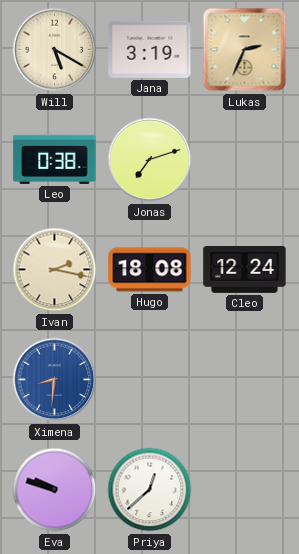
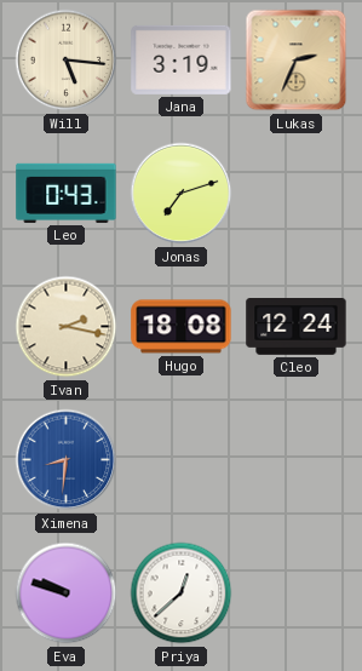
Will: 5:20 -> 5:16
Leo: 0:38 -> 0:43
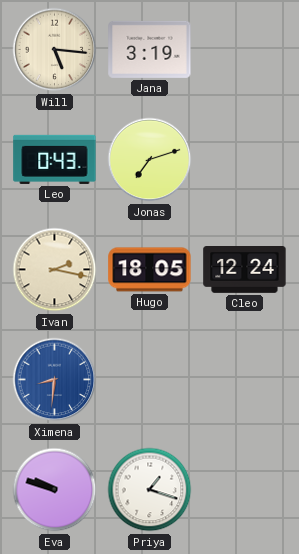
Lukas: 2:34 -> none
Hugo: 18:08 -> 18:05
Priya: 12:38 -> 1:18
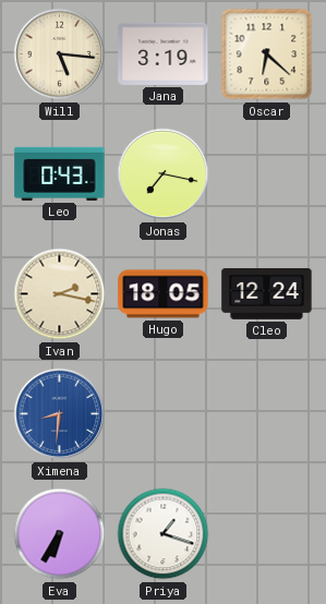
Oscar: none -> 6:22
Jonas: 7:12 -> 7:17
Eva: 9:48 -> 6:35
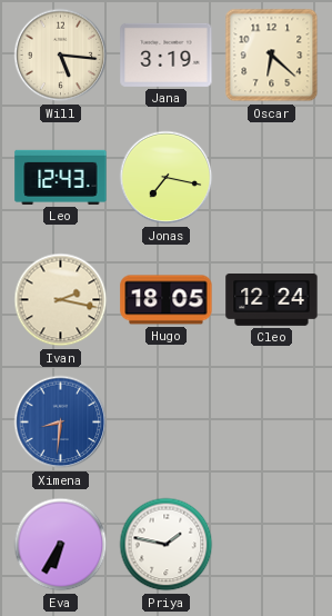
Leo: 0:43 -> 12:43
Priya: 1:18 -> 1:47
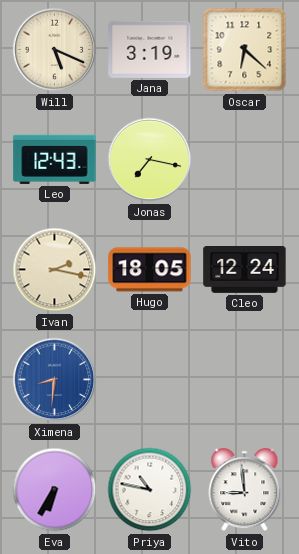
Will: 5:16 -> 5:19
Priya: 1:47 -> 10:47
Vito: none -> 8:59
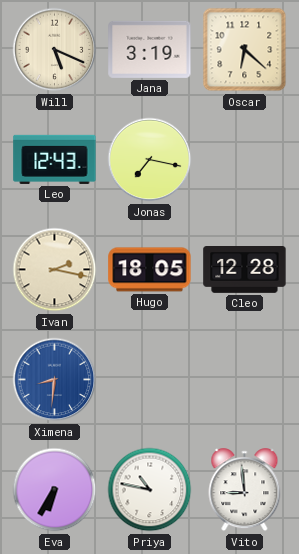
Cleo: 12:24 -> 12:28
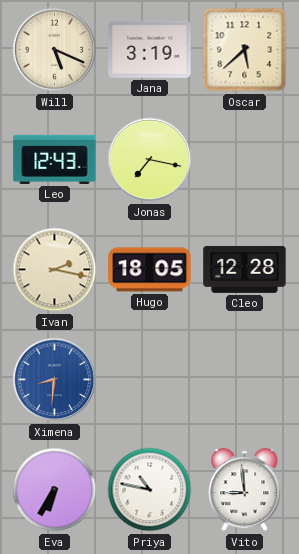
Oscar: 6:22 -> 5:38
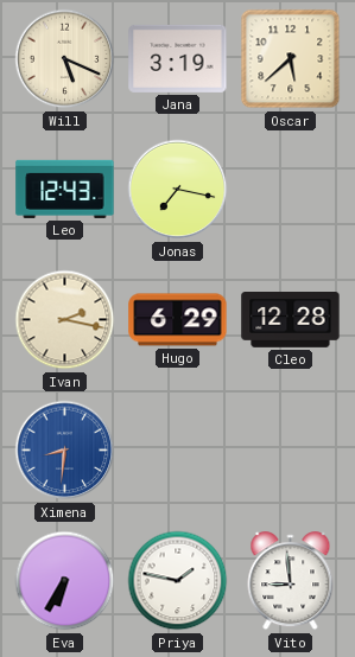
Hugo: 18:05 -> 6:29
Priya: 10:47 -> 1:47
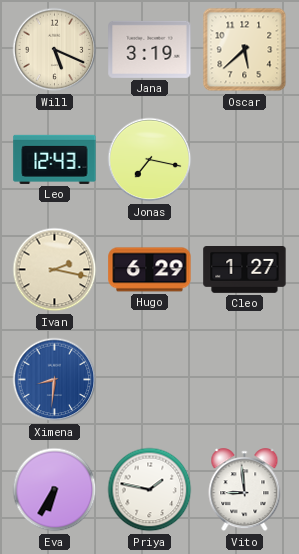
Cleo: 12:28 -> 1:27
